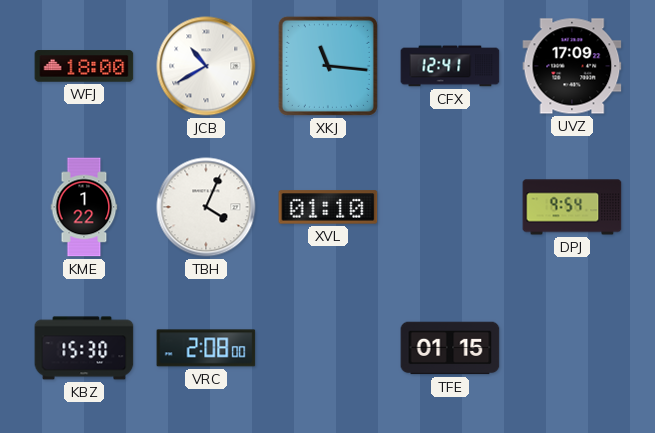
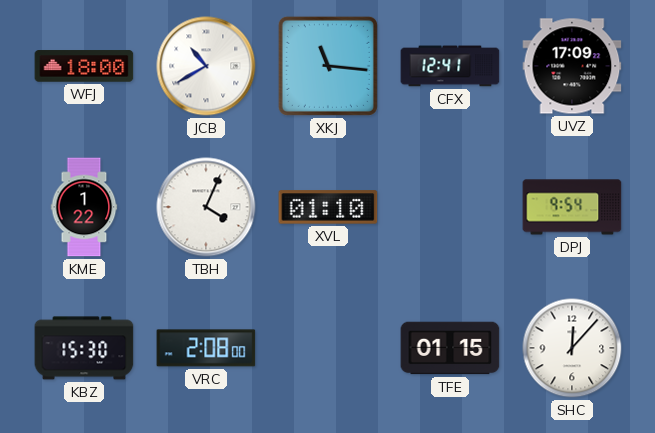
SHC: none -> 12:07
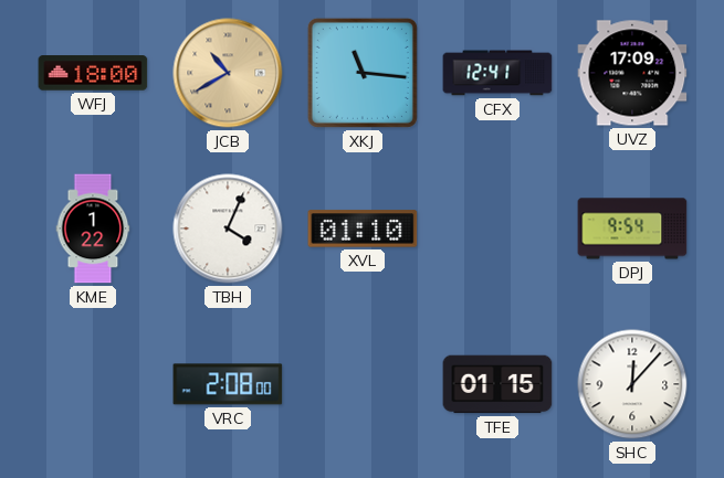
JCB dial: white -> champagne
KBZ: 15:30 -> none
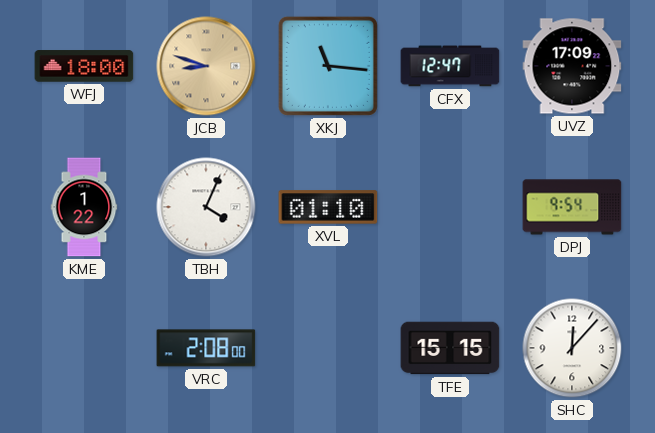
JCB: 10:40 -> 8:48
CFX: 12:41 -> 12:47
TFE: 01:15 -> 15:15
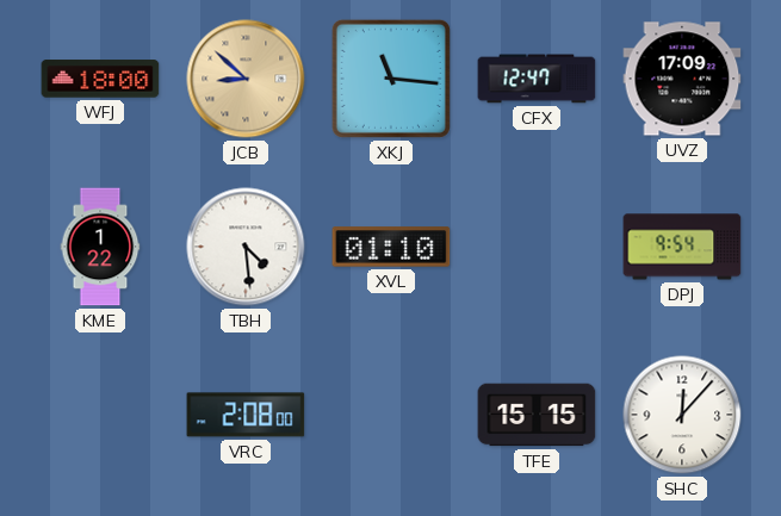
JCB: 8:48 -> 8:52
TBH: 4:04 -> 4:29
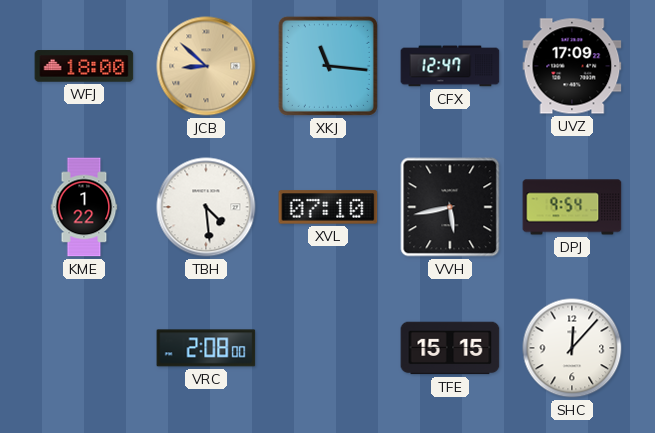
XVL: 01:10 -> 07:10
VVH: none -> 5:43
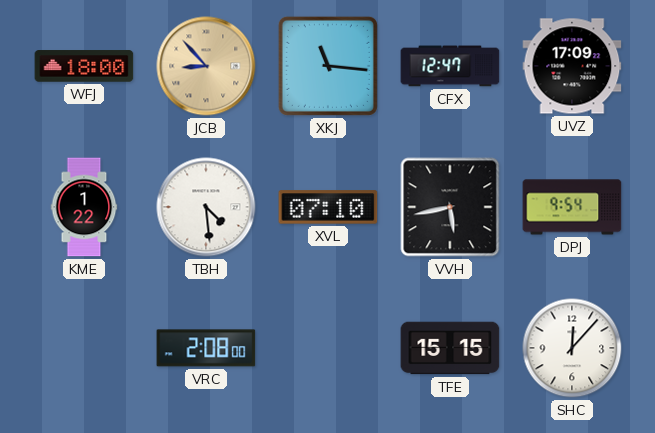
JCB: 8:52 -> 8:53
